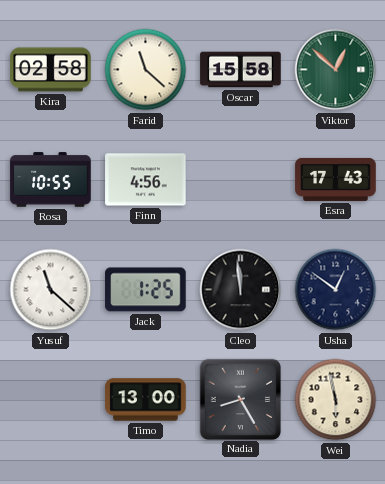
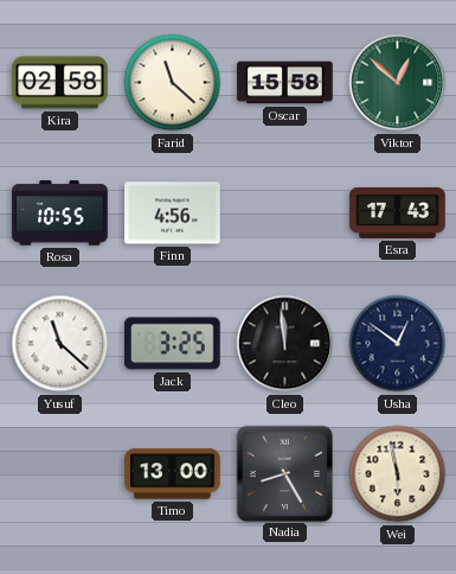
Jack: 1:25 -> 3:25
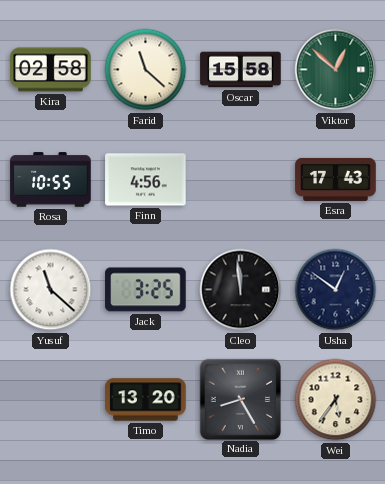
Timo: 13:00 -> 13:20
Wei: 5:58 -> 5:36
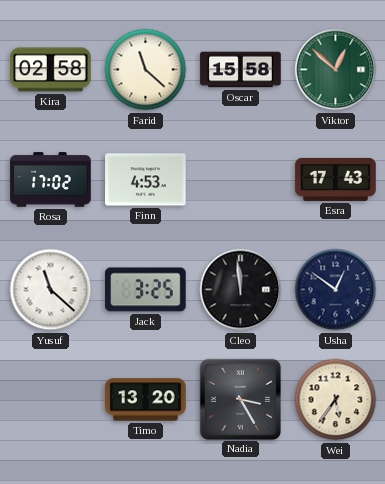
Rosa: 10:55 -> 17:02
Finn: 4:56 -> 4:53
Nadia: 8:25 -> 3:25
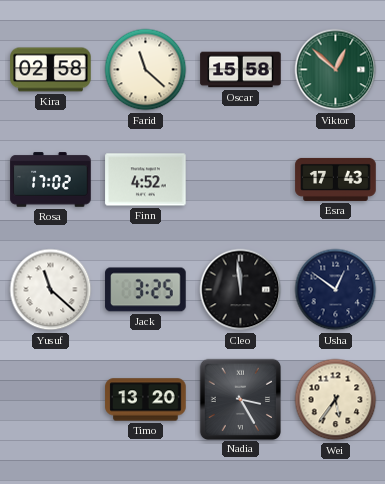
Finn: 4:53 -> 4:52
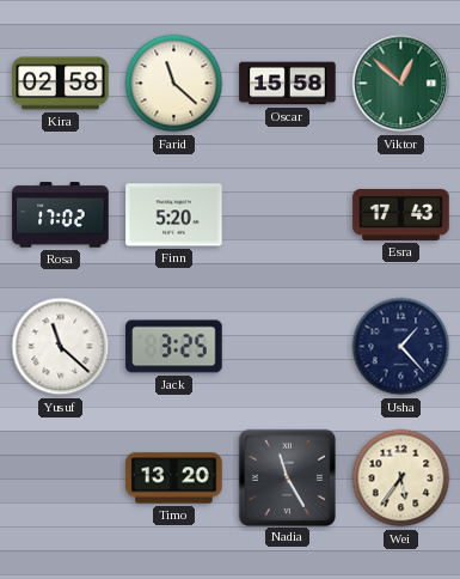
Finn: 4:52 -> 5:20
Cleo: 11:59 -> none
Usha: 12:51 -> 1:23
Nadia: 3:25 -> 11:25
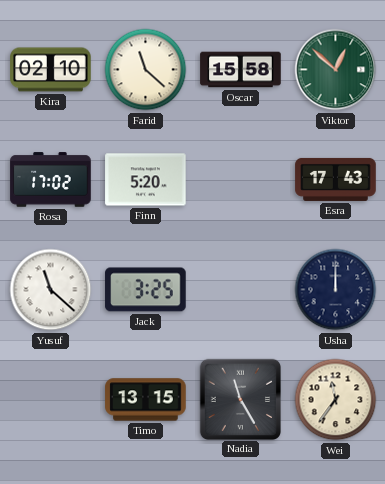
Kira: 02:58 -> 02:10
Usha: 1:23 -> 12:00
Timo: 13:20 -> 13:15
Wei: 5:36 -> 11:36
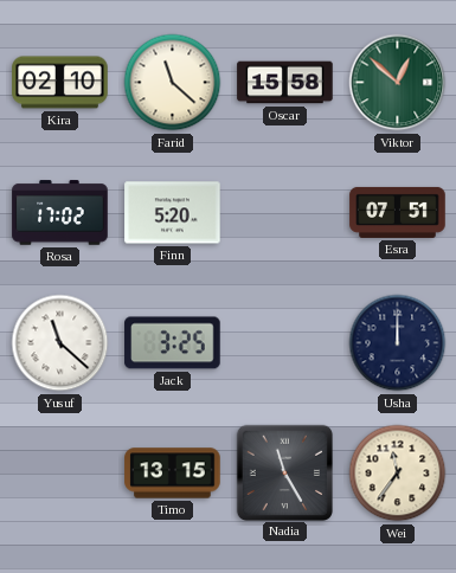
Esra: 17:43 -> 07:51
